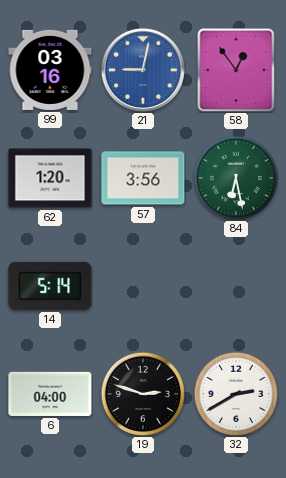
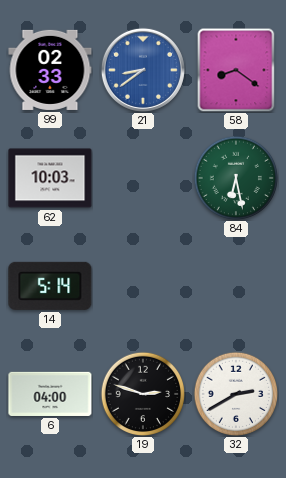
99: 03:16 -> 02:33
21: 9:02 -> 8:39
58: 12:54 -> 8:21
62: 1:20 -> 10:03
57: 3:56 -> none
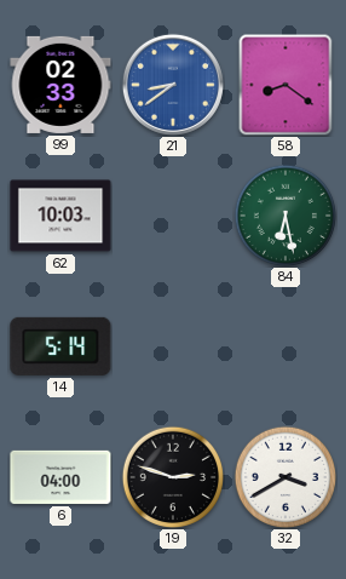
32: 2:40 -> 3:40
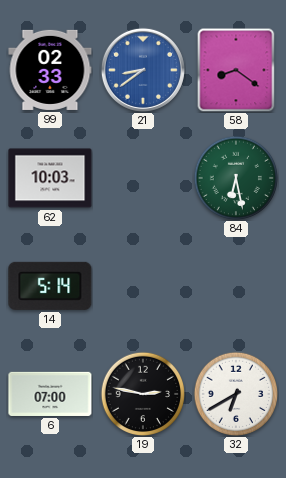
6: 04:00 -> 07:00
19: 2:48 -> 2:47
32: 3:40 -> 6:40
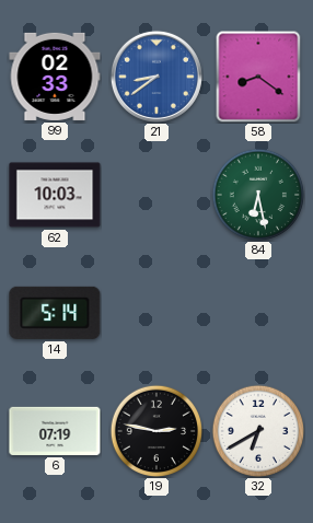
6: 07:00 -> 07:19
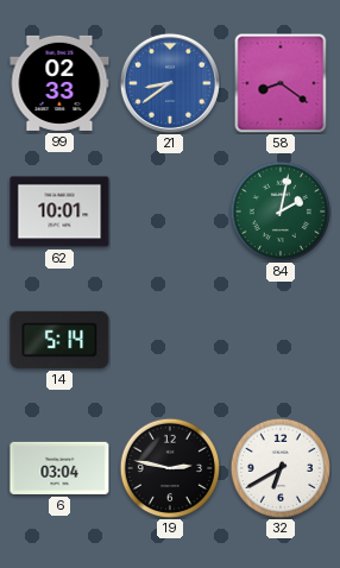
62: 10:03 -> 10:01
84: 6:28 -> 2:02
6: 07:19 -> 03:04
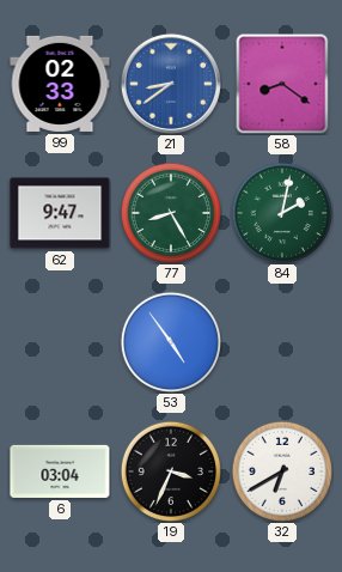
62: 10:01 -> 9:47
77: none -> 8:25
14: 5:14 -> none
53: none -> 4:54
19: 2:47 -> 3:34
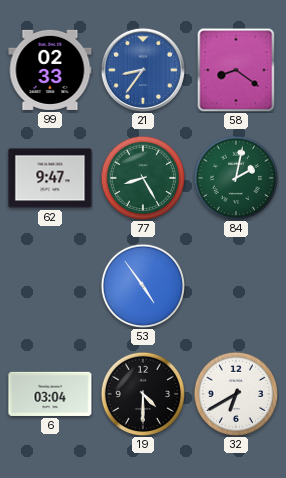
21: 8:39 -> 8:36
19: 3:34 -> 4:30
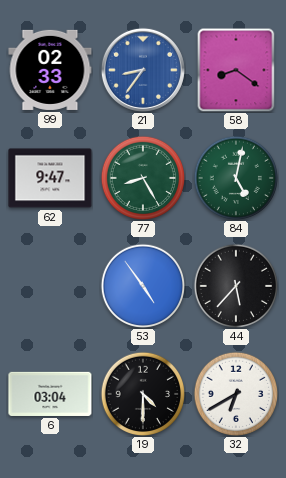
84: 2:02 -> 5:02
44: none -> 5:37
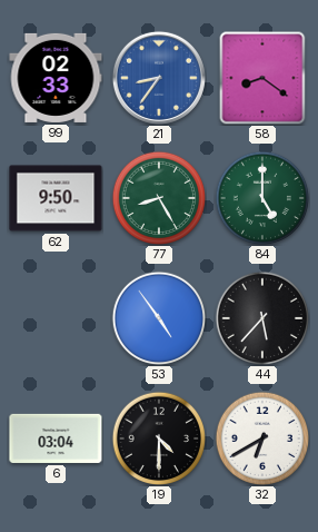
62: 9:47 -> 9:50
84: 5:02 -> 5:00
